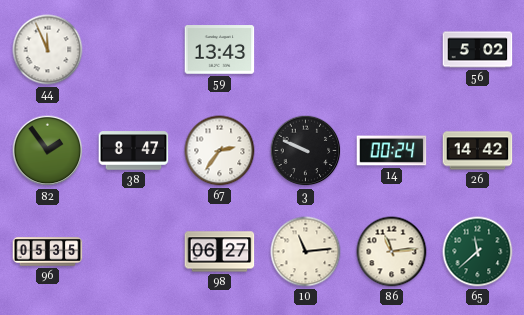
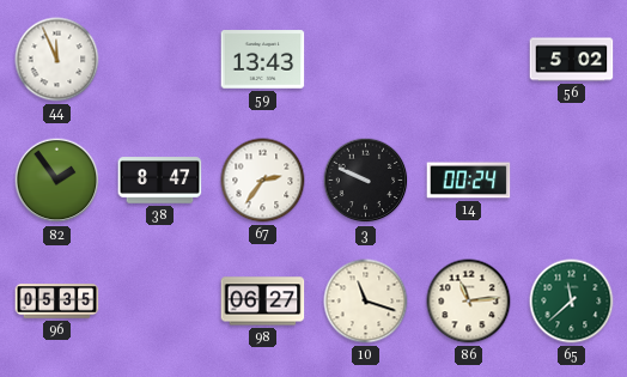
26: 14:42 -> none
10: 11:14 -> 11:18
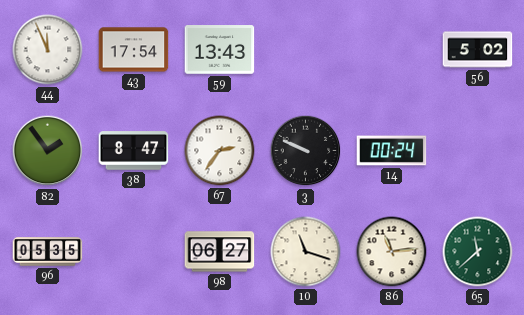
43: none -> 17:54
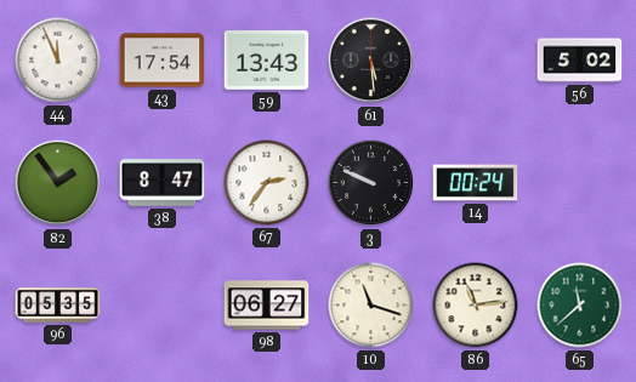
61: none -> 5:29
